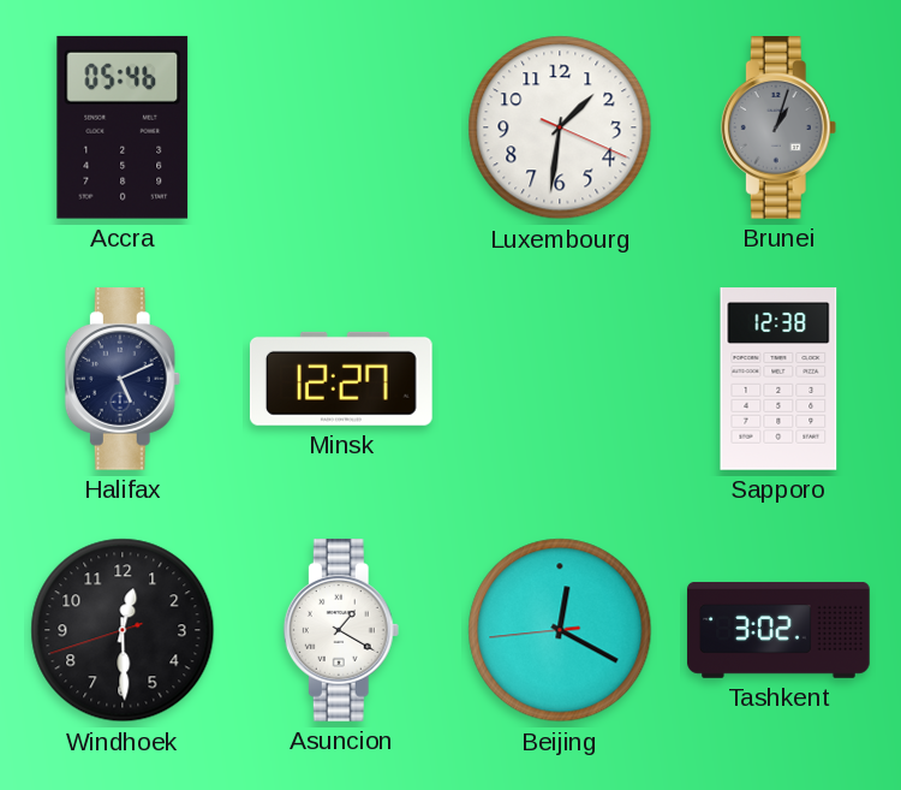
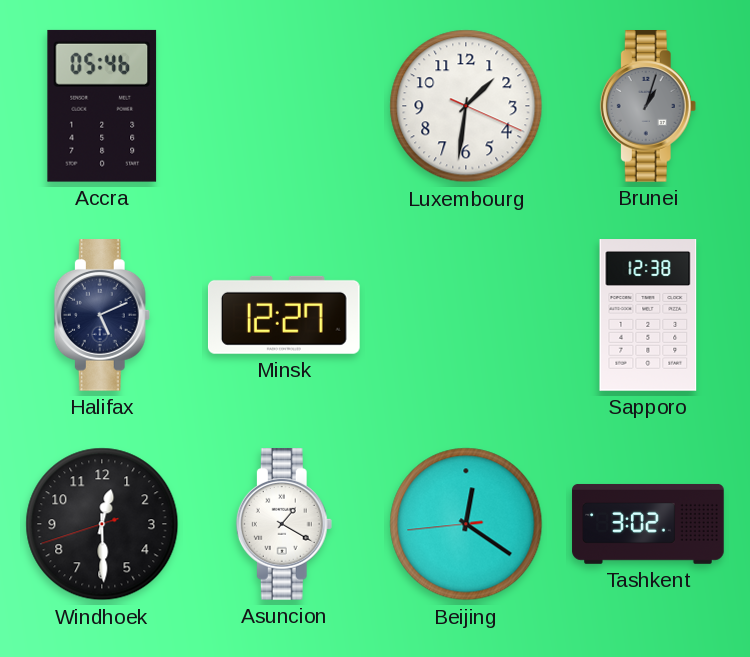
Beijing: 12:19 -> 12:20
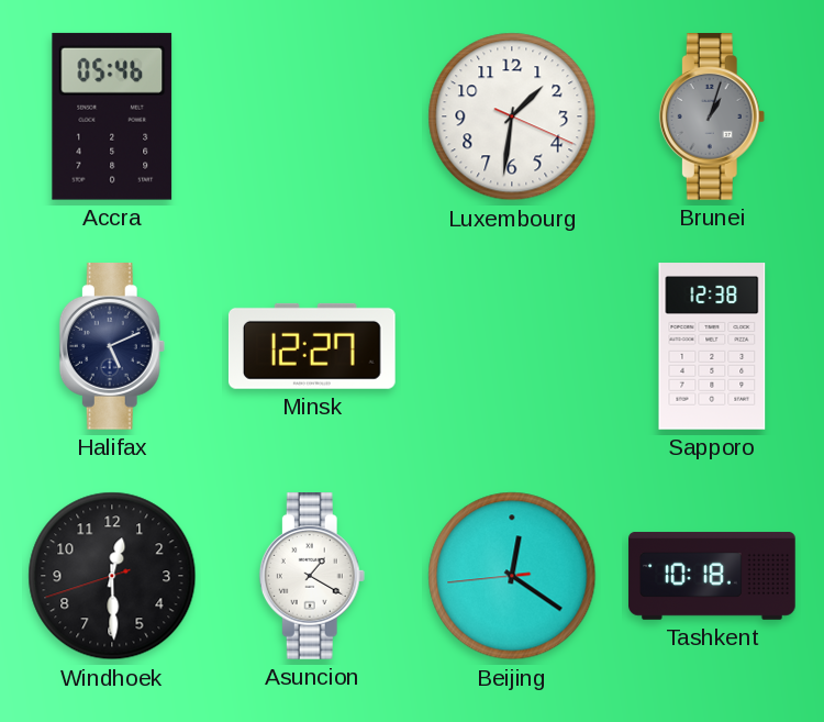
Tashkent: 3:02 -> 10:18
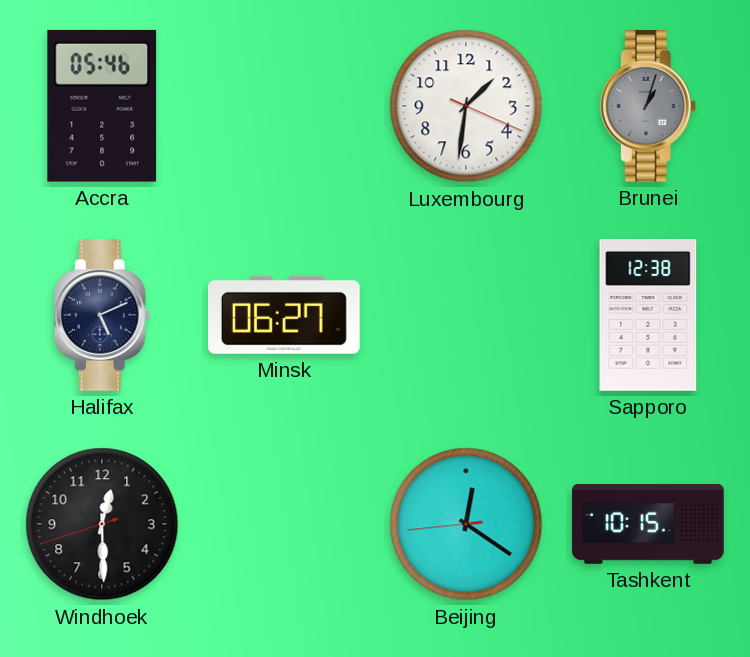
Minsk: 12:27 -> 06:27
Asuncion: 1:20 -> none
Tashkent: 10:18 -> 10:15
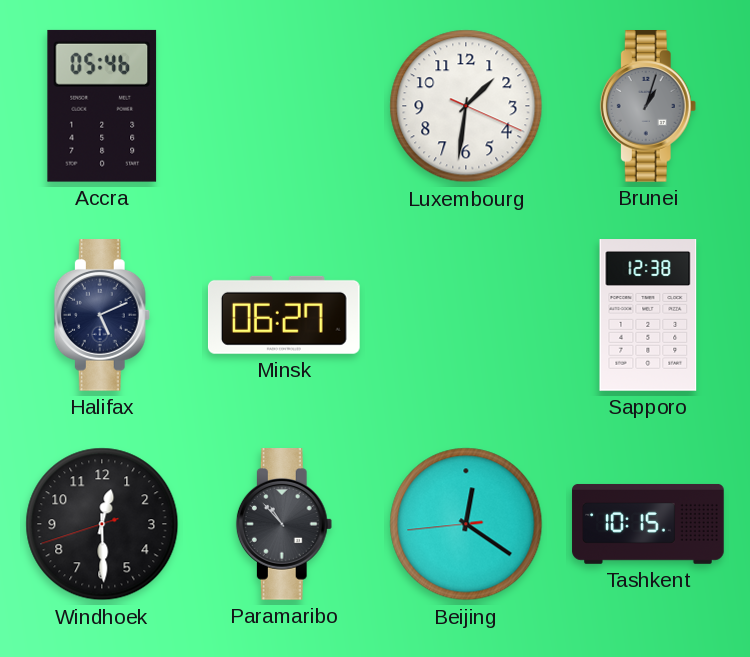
Paramaribo: none -> 10:53
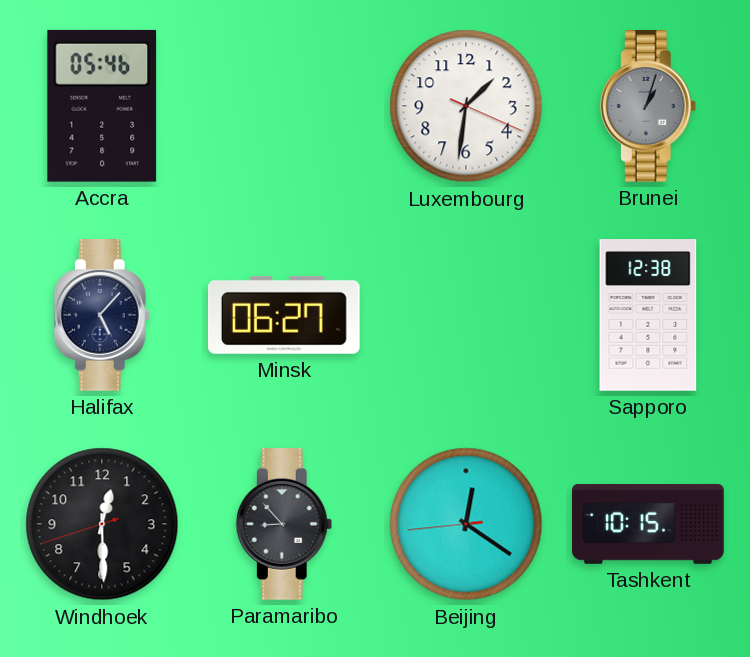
Halifax: 5:11 -> 5:07
Paramaribo: 10:53 -> 8:53
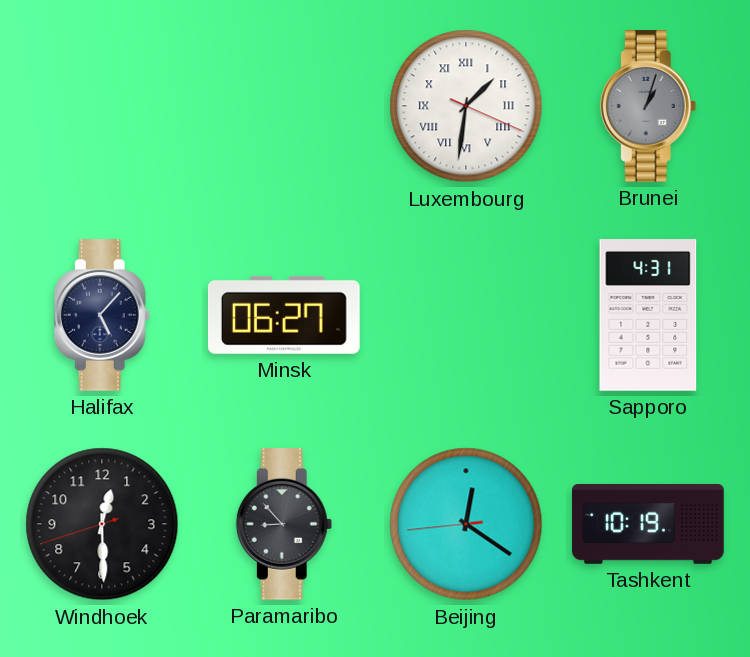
Accra: 05:46 -> none
Luxembourg numerals: Arabic -> Roman
Sapporo: 12:38 -> 4:31
Tashkent: 10:15 -> 10:19
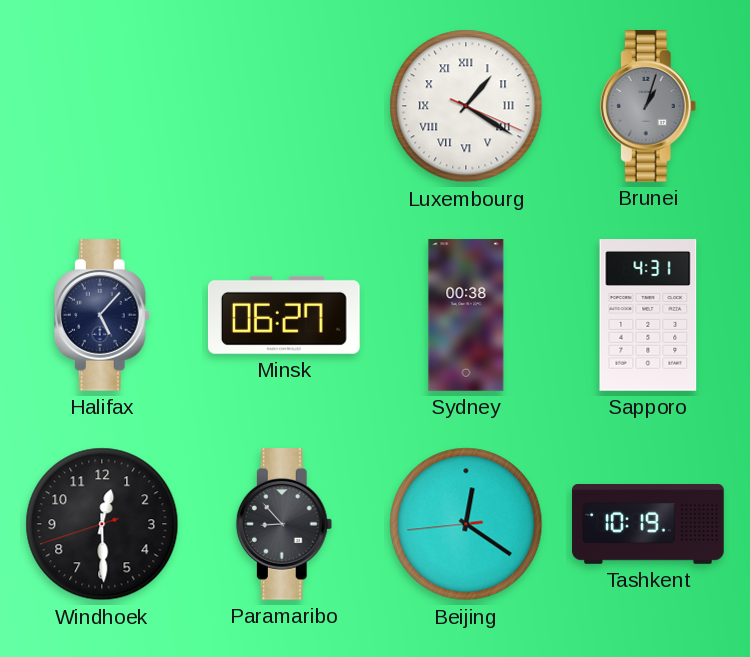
Luxembourg: 1:31 -> 1:20
Sydney: none -> 00:38
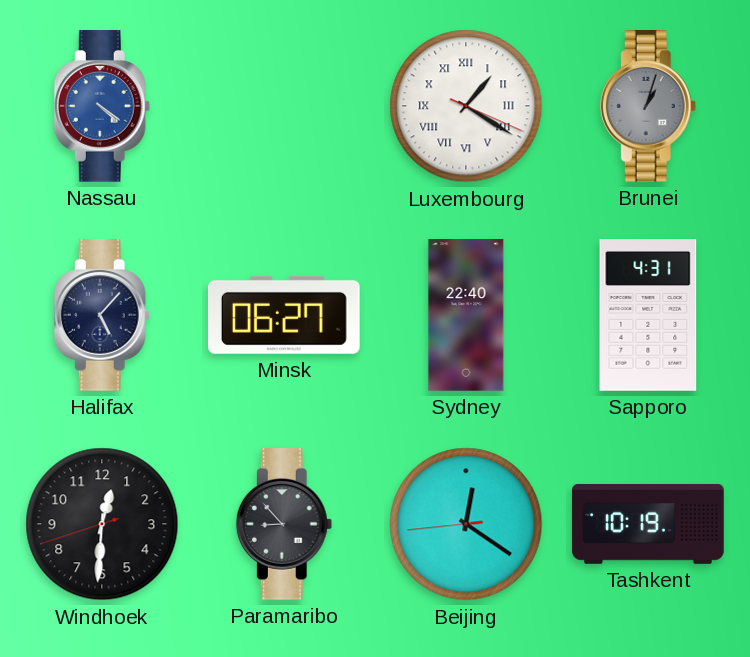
Nassau: none -> 4:21
Sydney: 00:38 -> 22:40
Windhoek: 12:29 -> 12:30
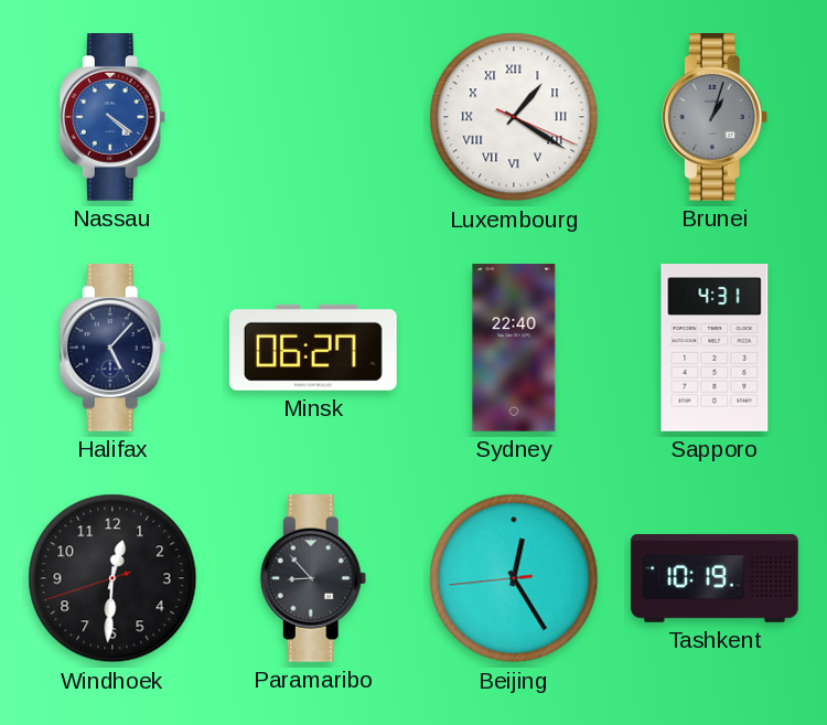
Beijing: 12:20 -> 12:24
